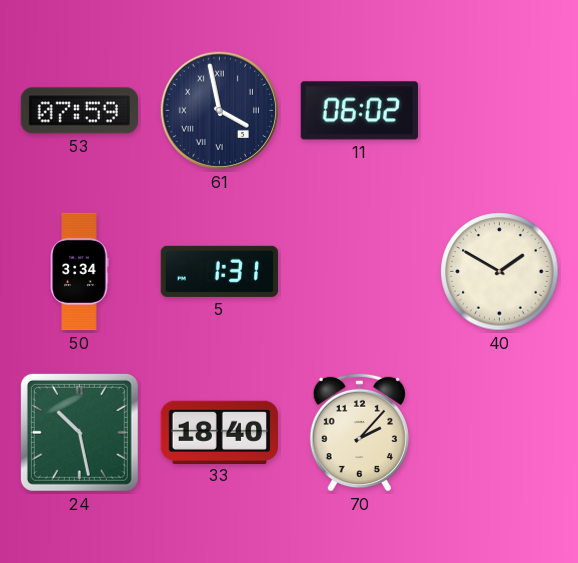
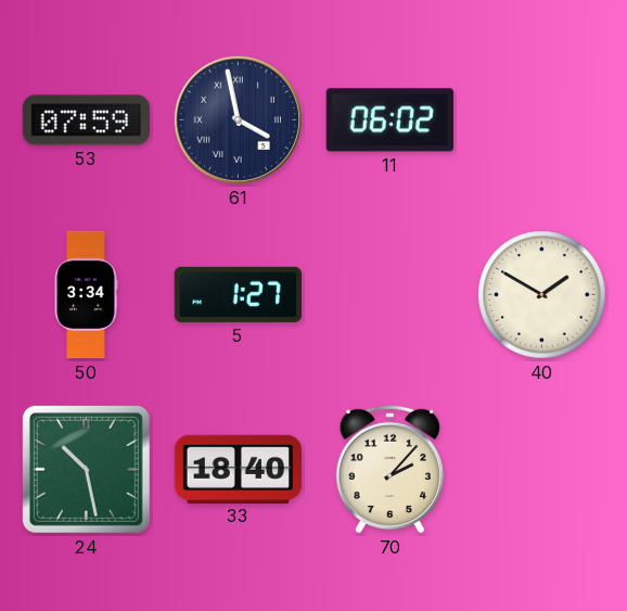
5: 1:31 -> 1:27
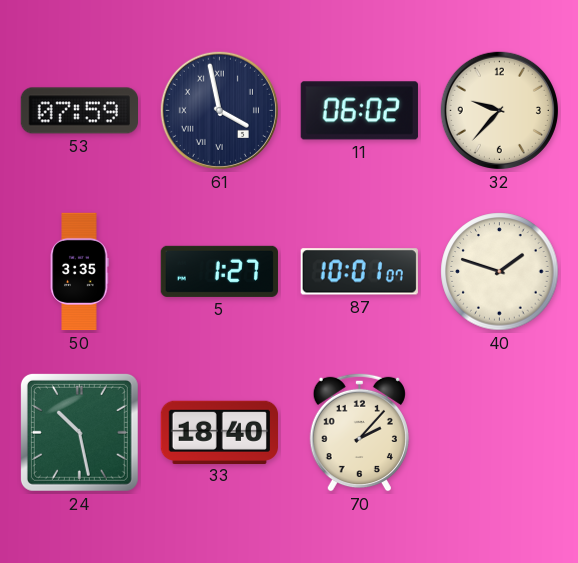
32: none -> 9:37
50: 3:34 -> 3:35
87: none -> 10:01
40: 1:50 -> 1:48
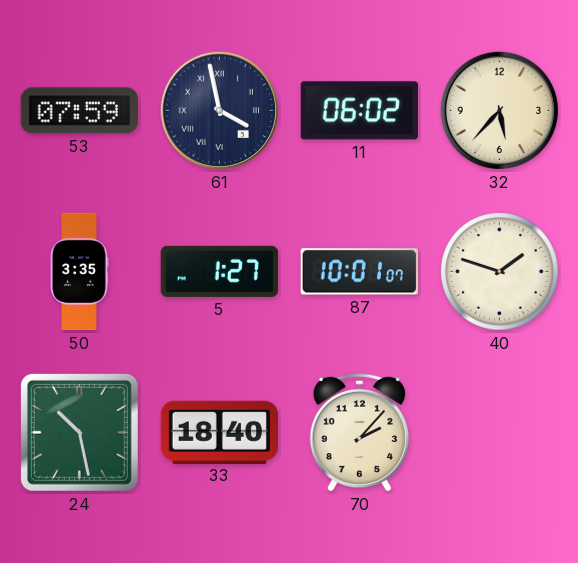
32: 9:37 -> 5:37
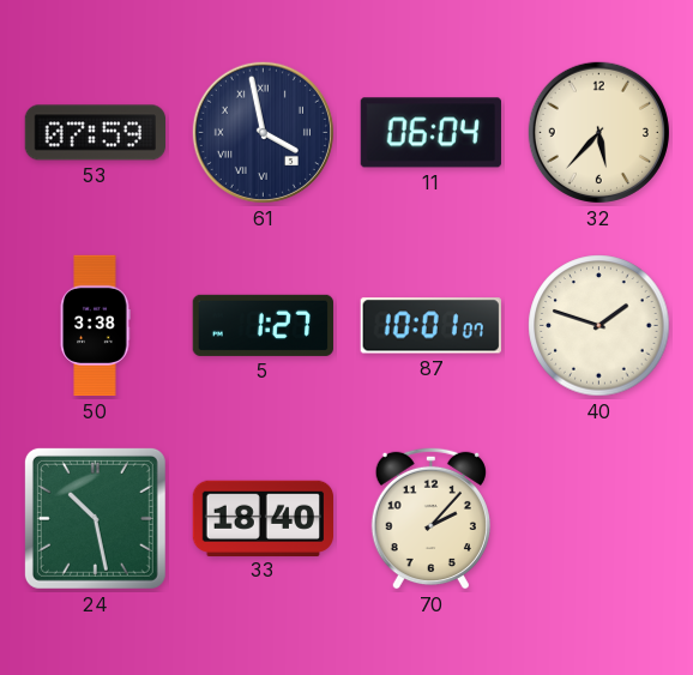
11: 06:02 -> 06:04
50: 3:35 -> 3:38
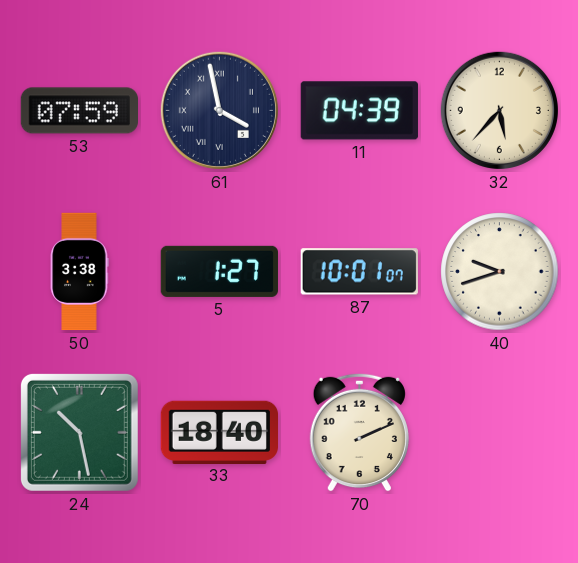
11: 06:04 -> 04:39
40: 1:48 -> 9:42
70: 2:07 -> 2:11
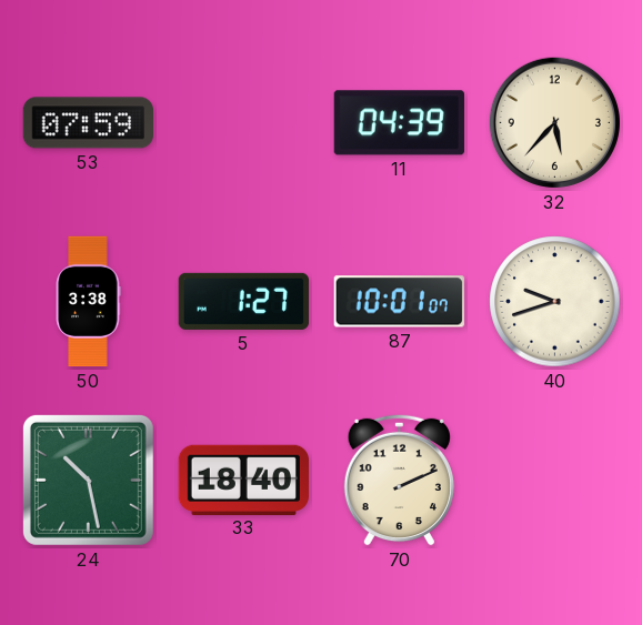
61: 3:58 -> none
